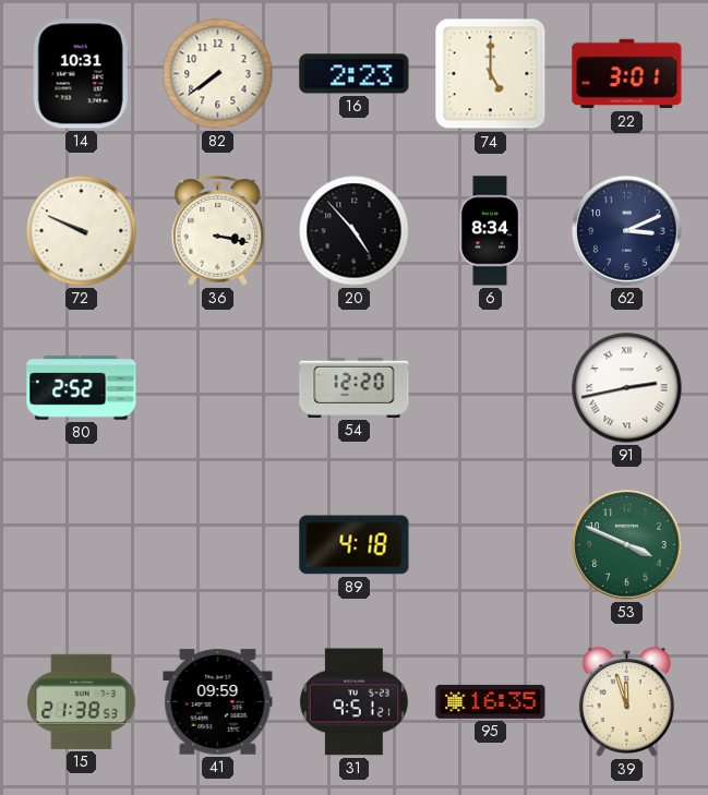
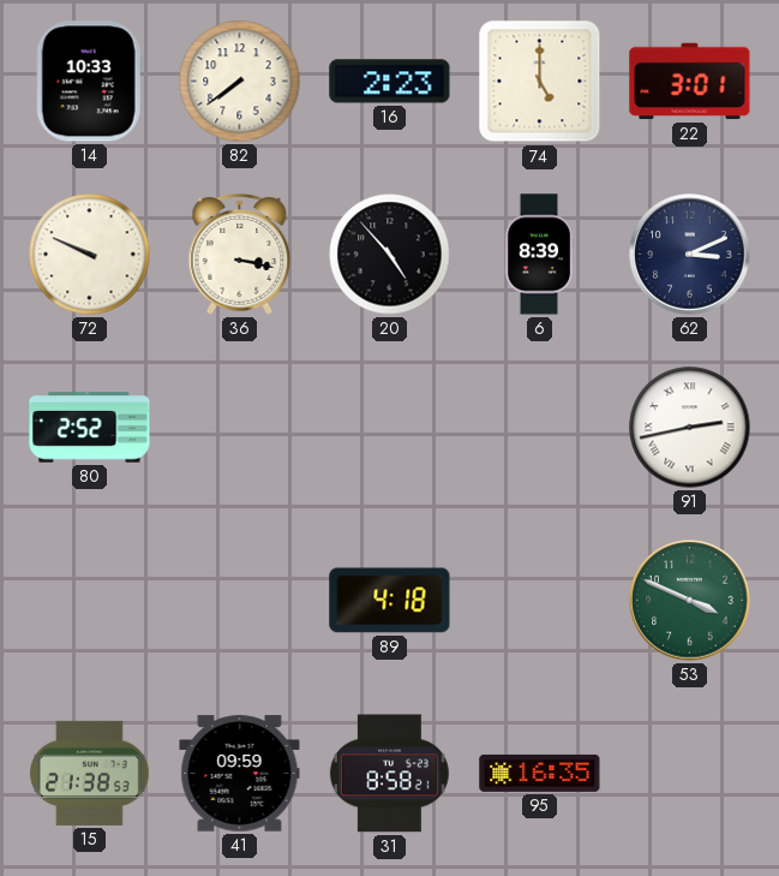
14: 10:31 -> 10:33
6: 8:34 -> 8:39
54: 12:20 -> none
31: 9:51 -> 8:58
39: 11:57 -> none
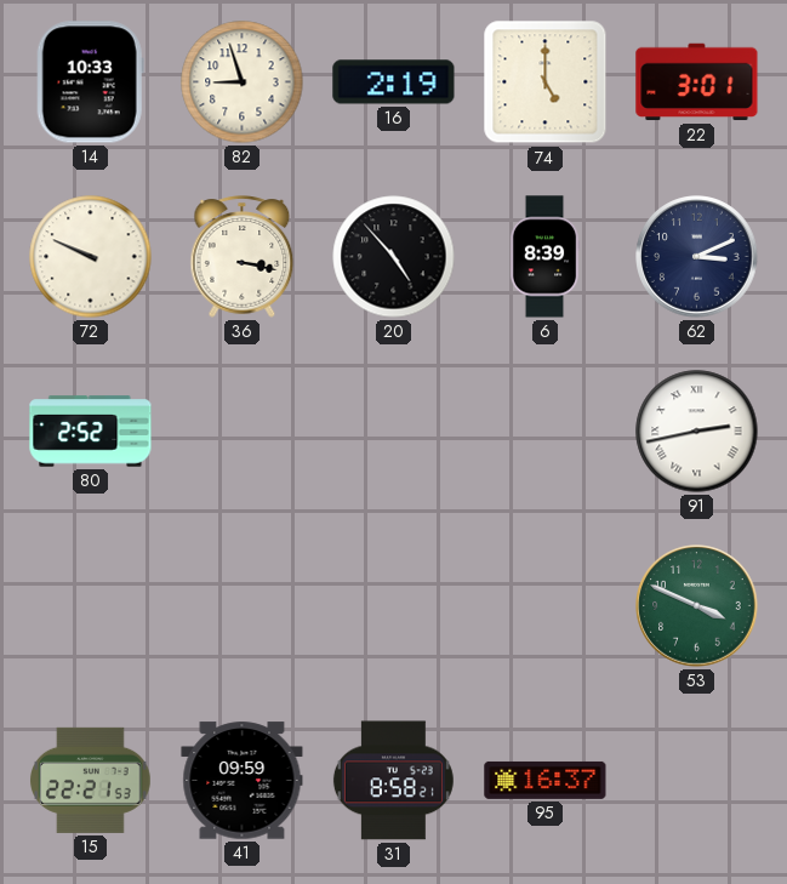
82: 7:39 -> 8:57
16: 2:23 -> 2:19
89: 4:18 -> none
15: 21:38 -> 22:21
95: 16:35 -> 16:37
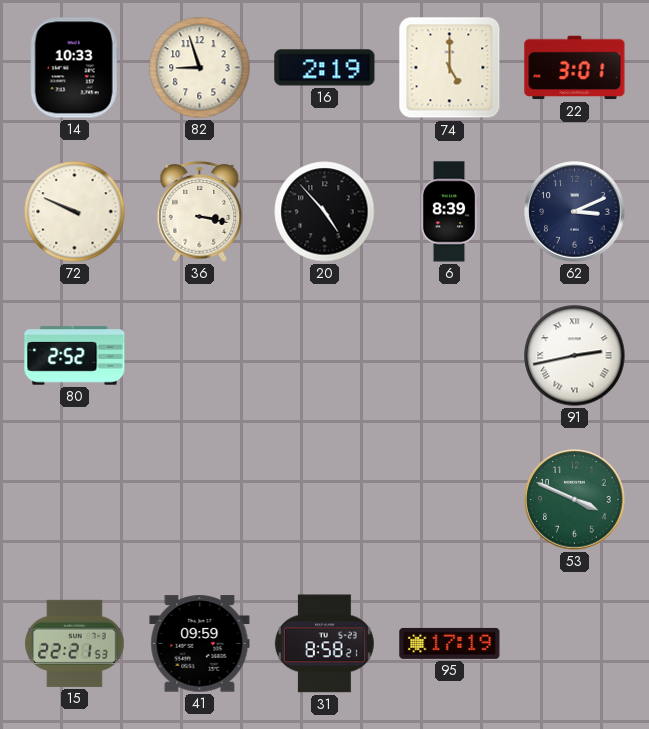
95: 16:37 -> 17:19
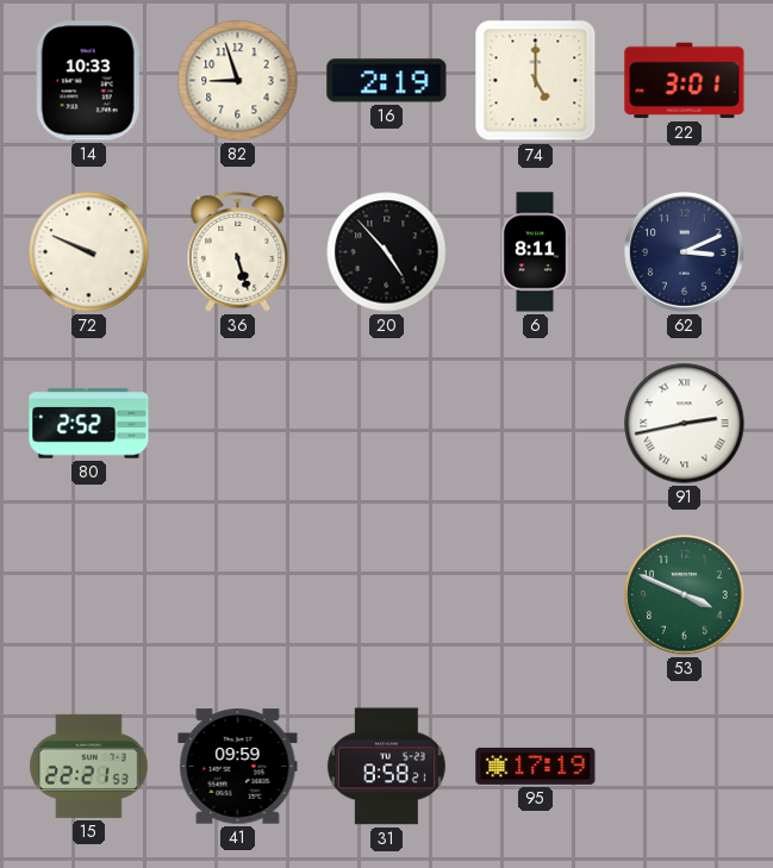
36: 3:17 -> 5:27
6: 8:39 -> 8:11
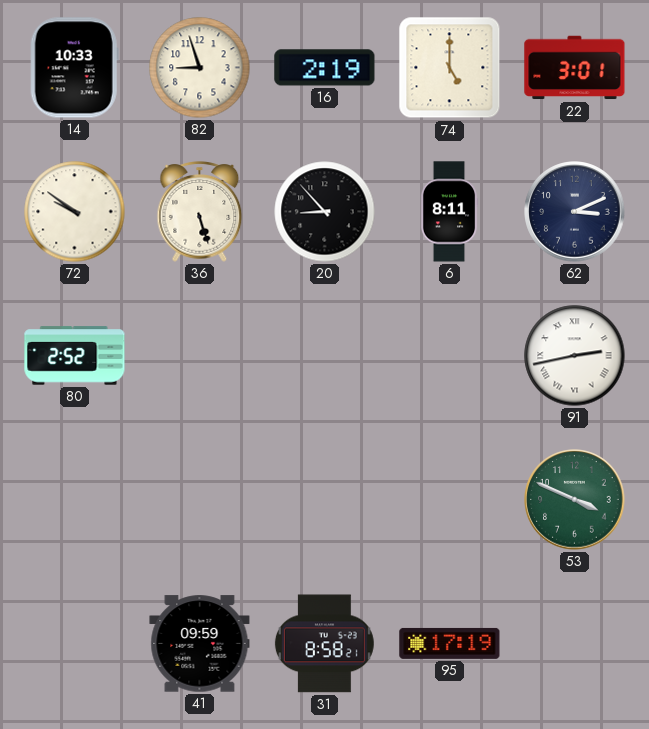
72: 9:49 -> 9:51
20: 4:53 -> 8:53
15: 22:21 -> none
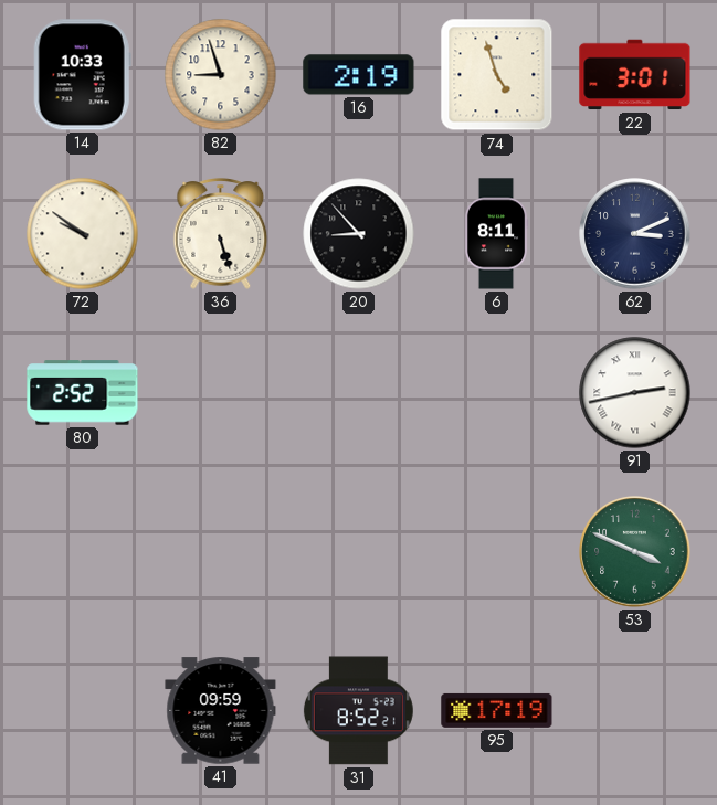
74: 5:00 -> 4:57
31: 8:58 -> 8:52
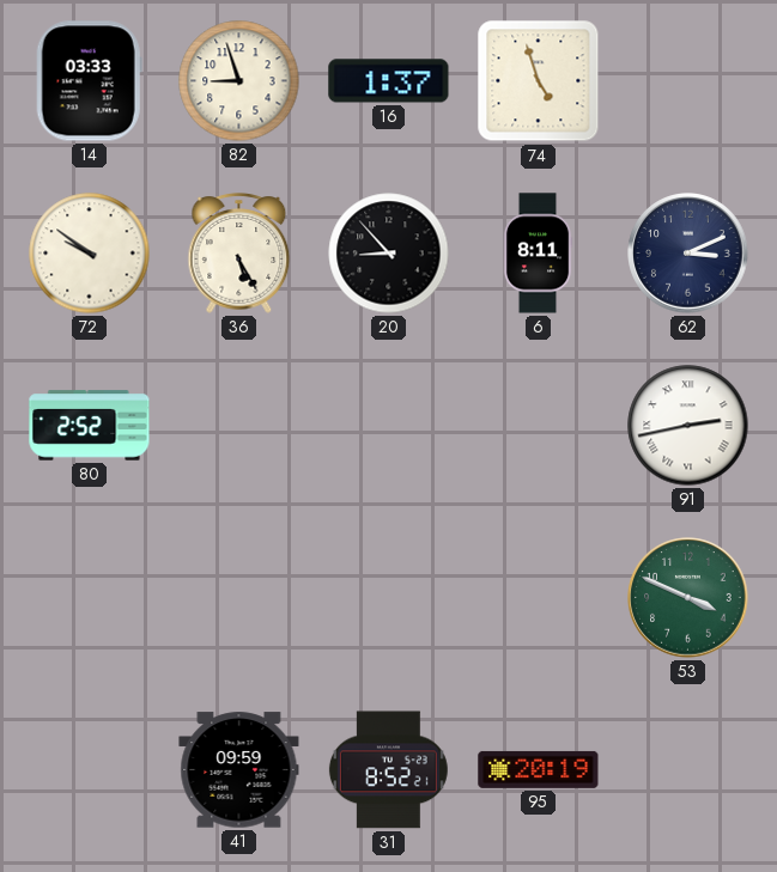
14: 10:33 -> 03:33
16: 2:19 -> 1:37
22: 3:01 -> none
36: 5:27 -> 5:25
95: 17:19 -> 20:19
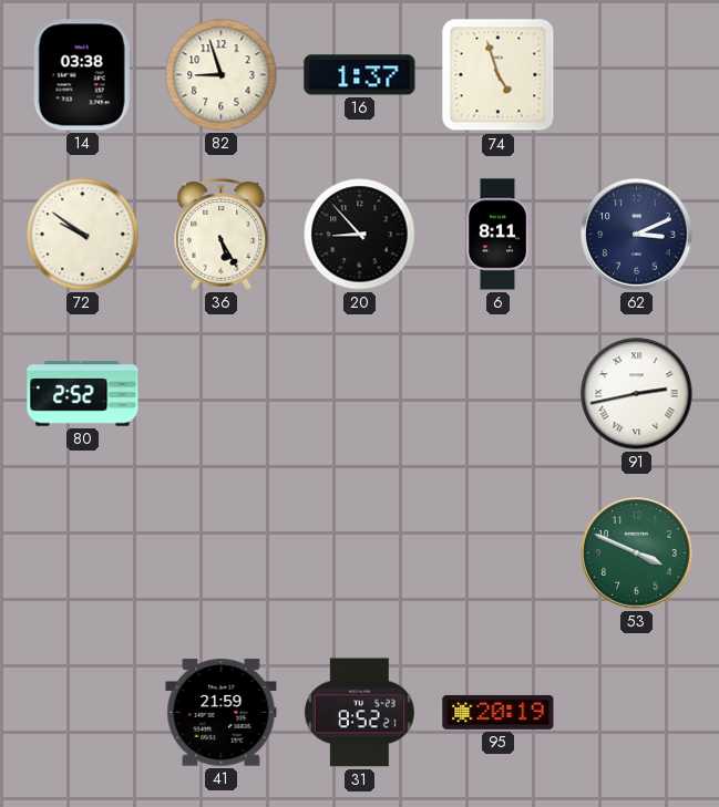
14: 03:33 -> 03:38
41: 09:59 -> 21:59
